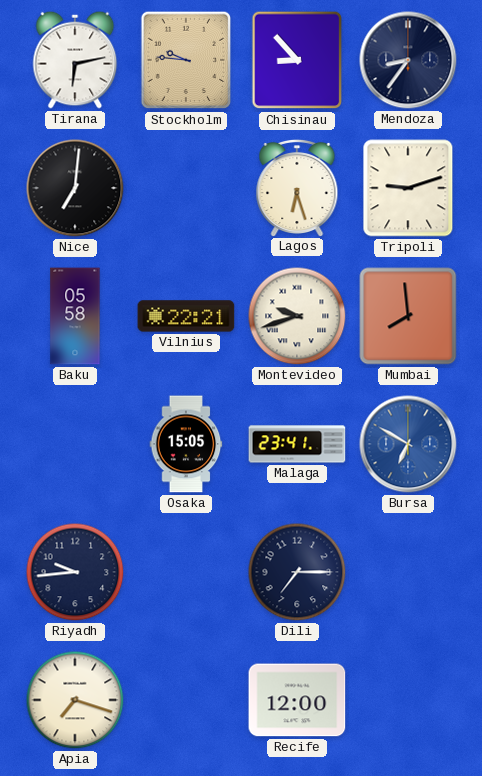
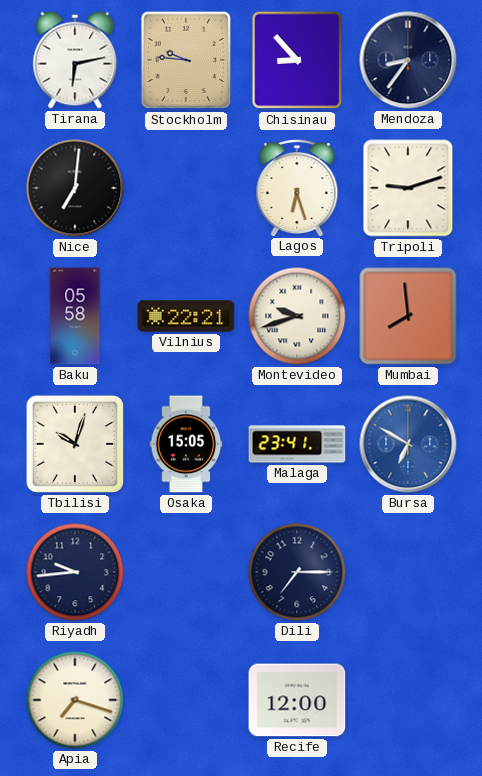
Tbilisi: none -> 10:03
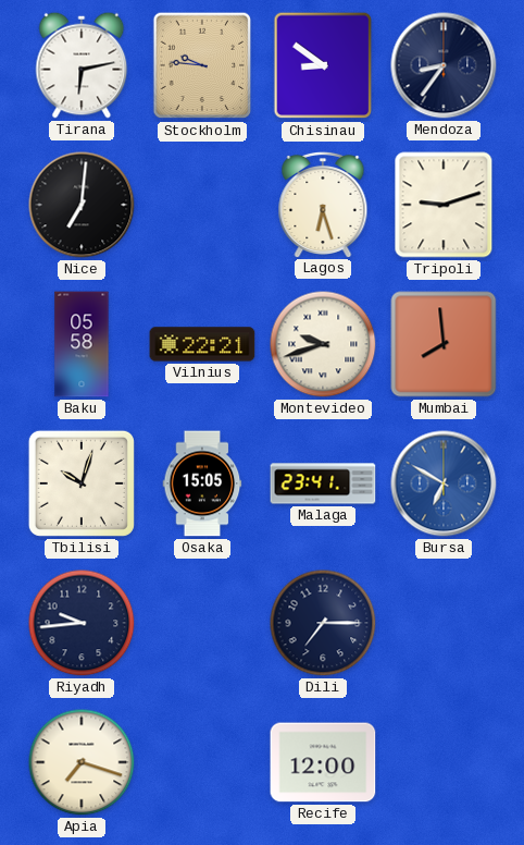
Chisinau: 8:53 -> 8:51
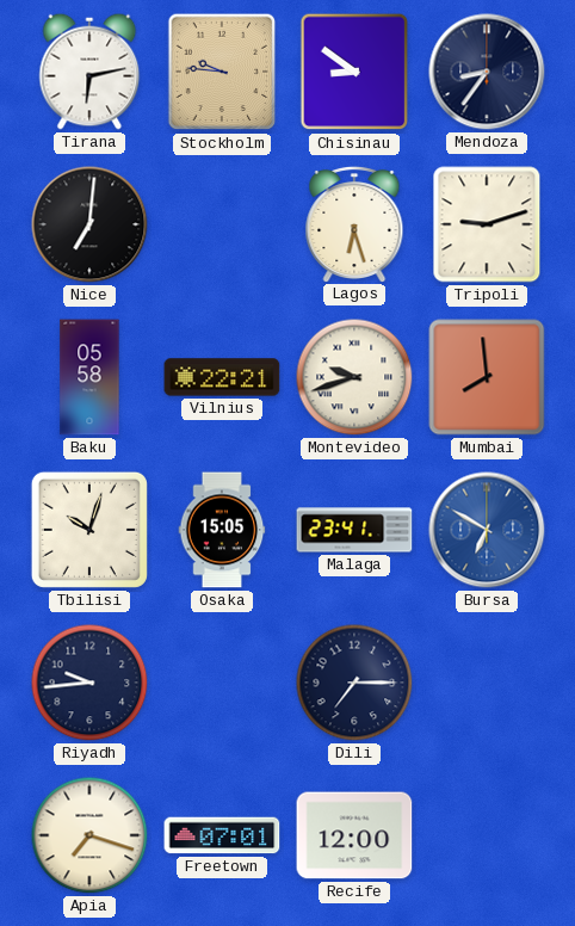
Freetown: none -> 07:01
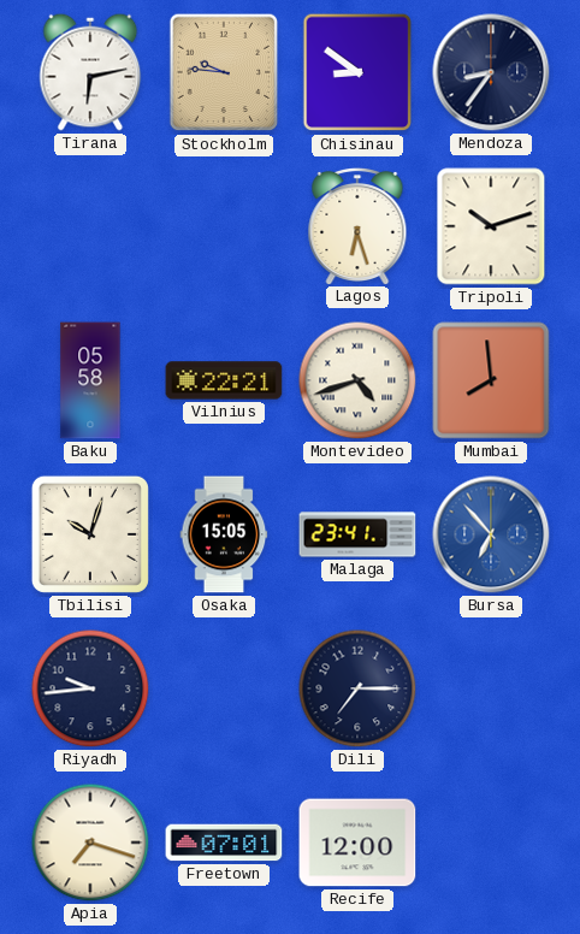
Nice: 7:01 -> none
Tripoli: 9:12 -> 10:12
Montevideo: 9:42 -> 4:42
Bursa: 6:50 -> 6:53
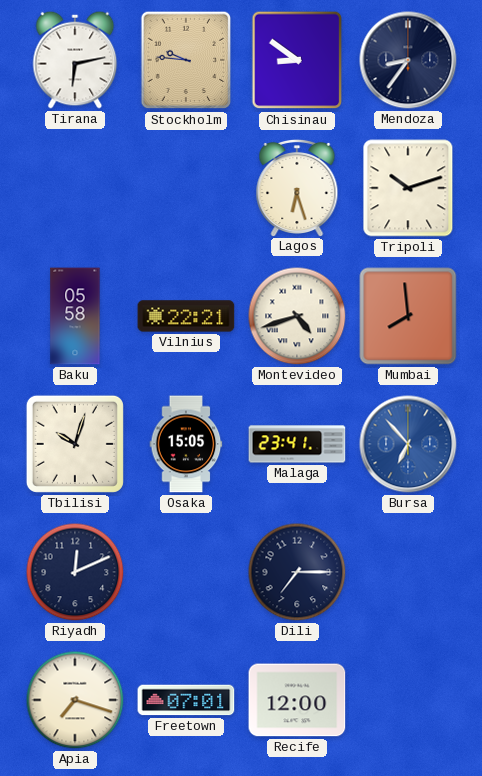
Riyadh: 9:44 -> 12:11
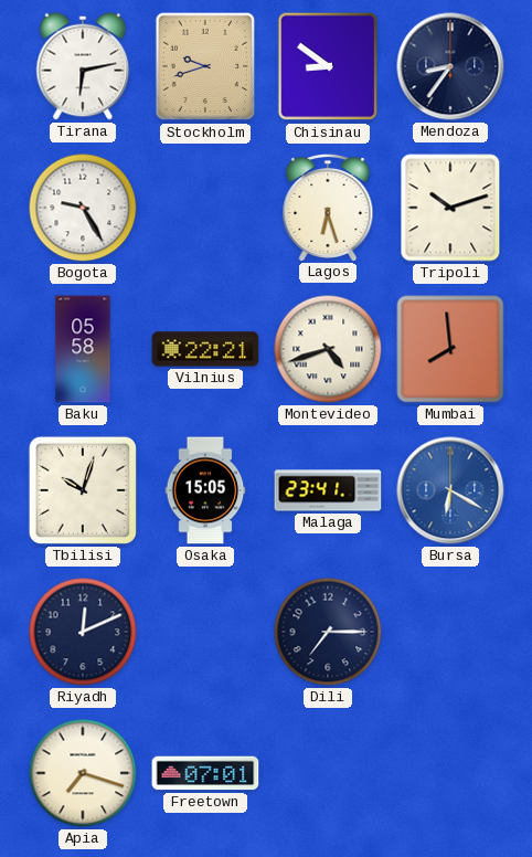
Stockholm: 9:46 -> 9:42
Bogota: none -> 9:25
Bursa: 6:53 -> 6:20
Recife: 12:00 -> none
